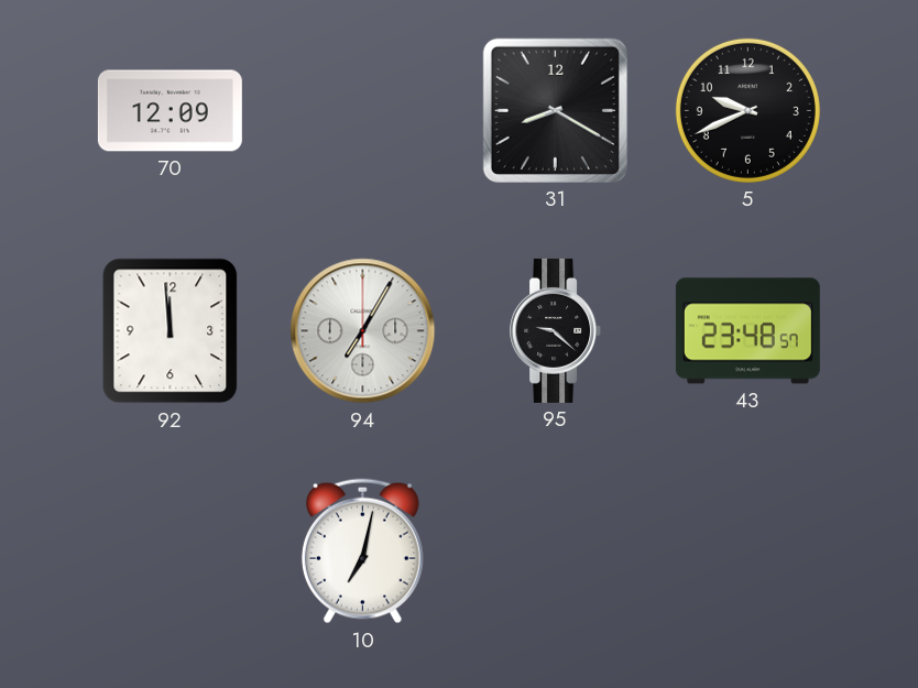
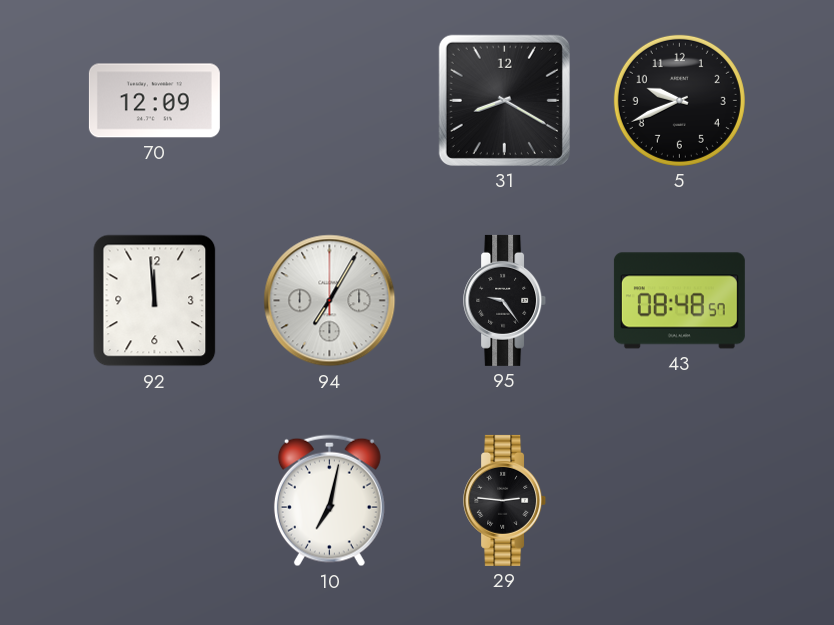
95: 9:22 -> 9:24
43: 23:48 -> 08:48
29: none -> 2:46
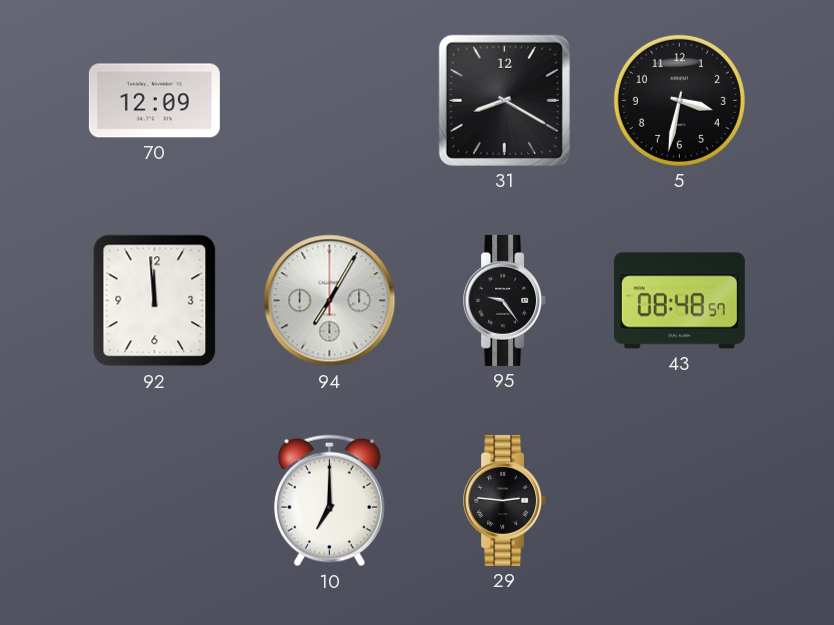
5: 9:41 -> 3:32
10: 7:02 -> 7:00
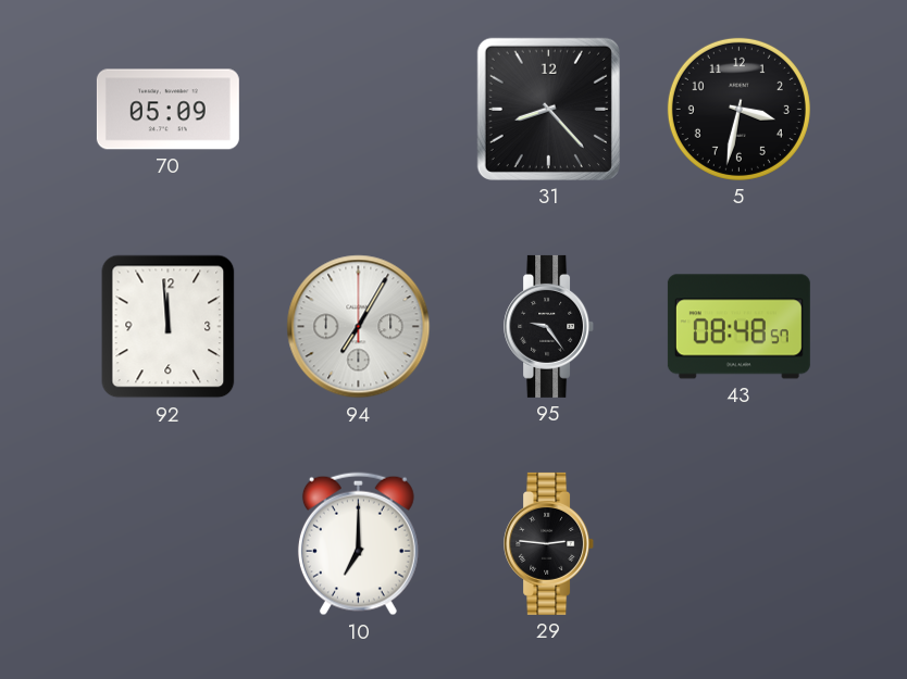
70: 12:09 -> 05:09
31: 8:20 -> 8:23
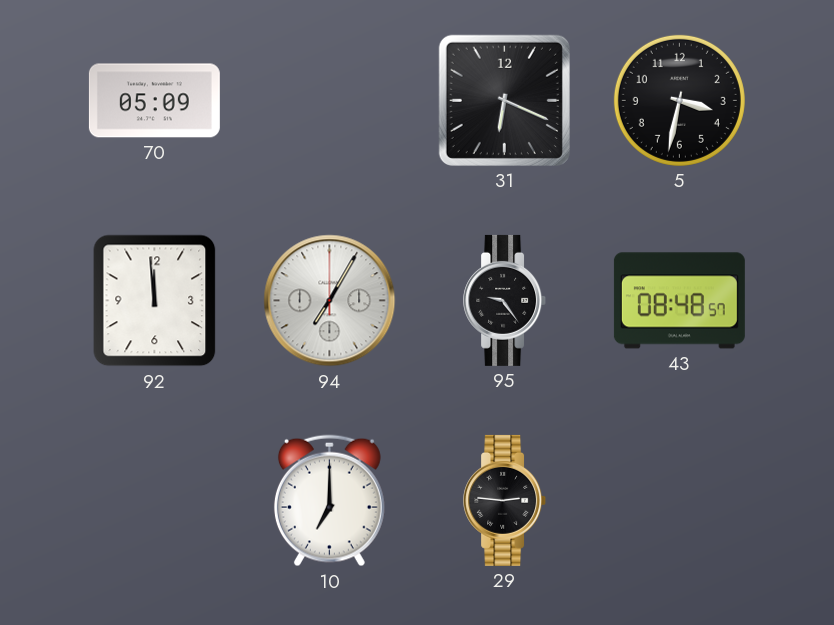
31: 8:23 -> 6:19
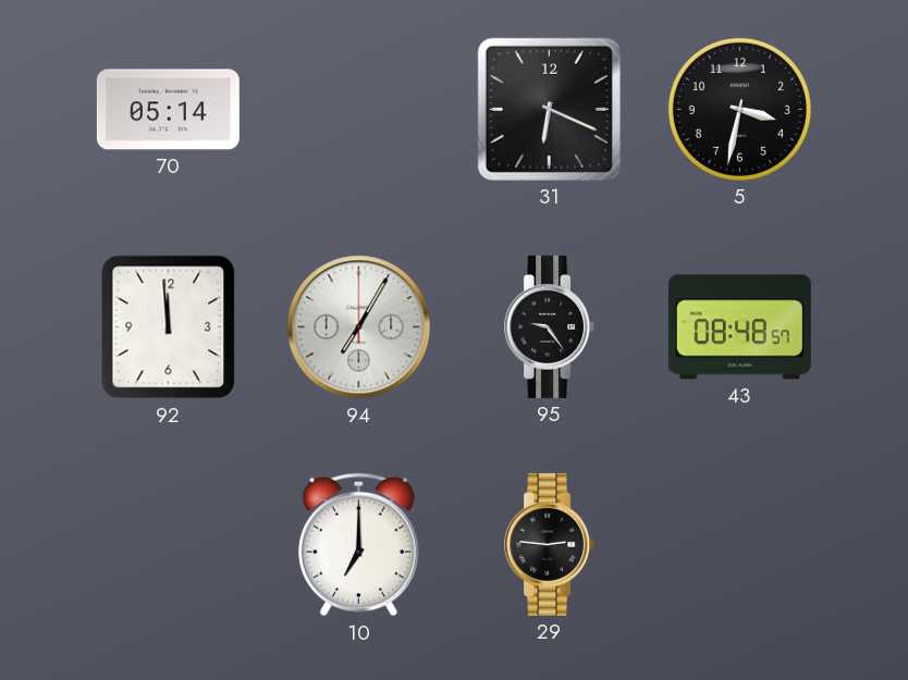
70: 05:09 -> 05:14
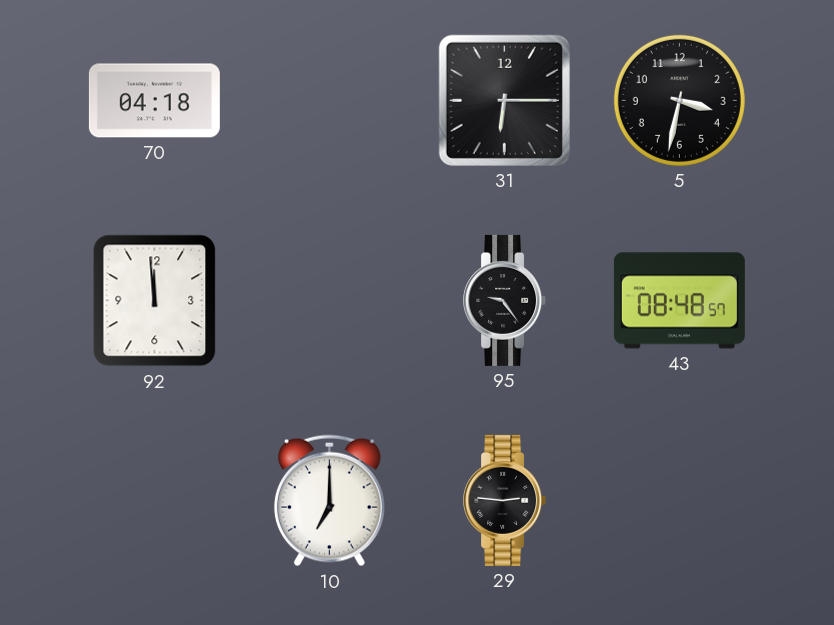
70: 05:14 -> 04:18
31: 6:19 -> 6:15
94: 7:05 -> none
